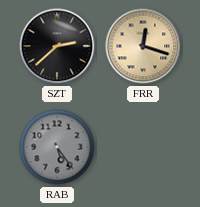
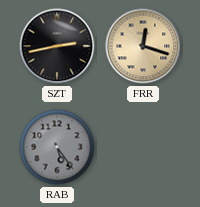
SZT: 2:38 -> 2:43
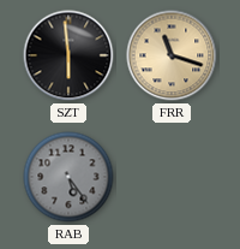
SZT: 2:43 -> 5:59
FRR: 12:18 -> 11:18
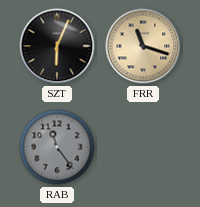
SZT: 5:59 -> 6:04
RAB: 5:24 -> 11:24
